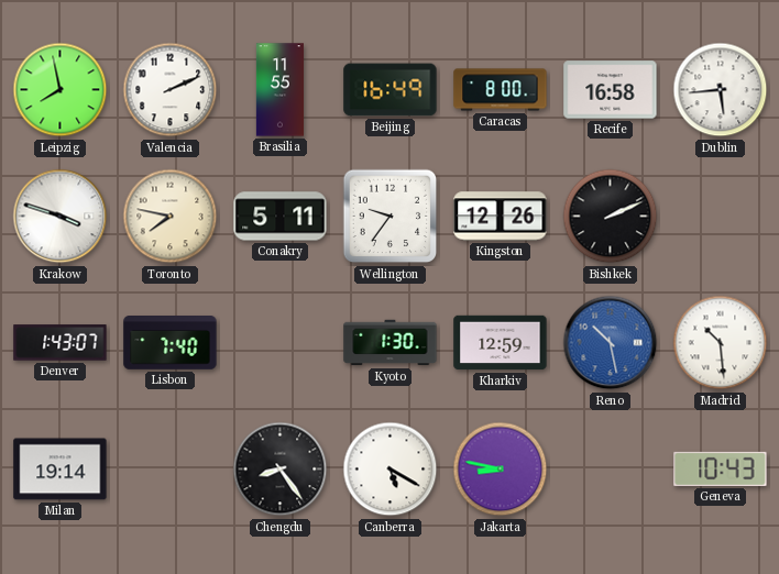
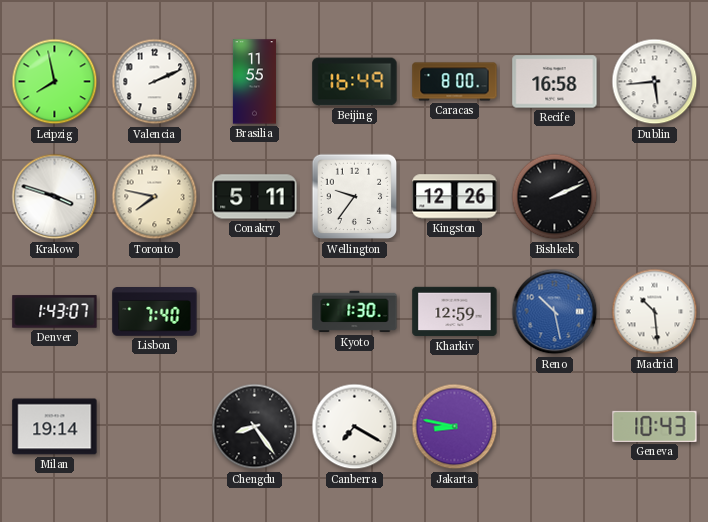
Canberra: 5:20 -> 7:20
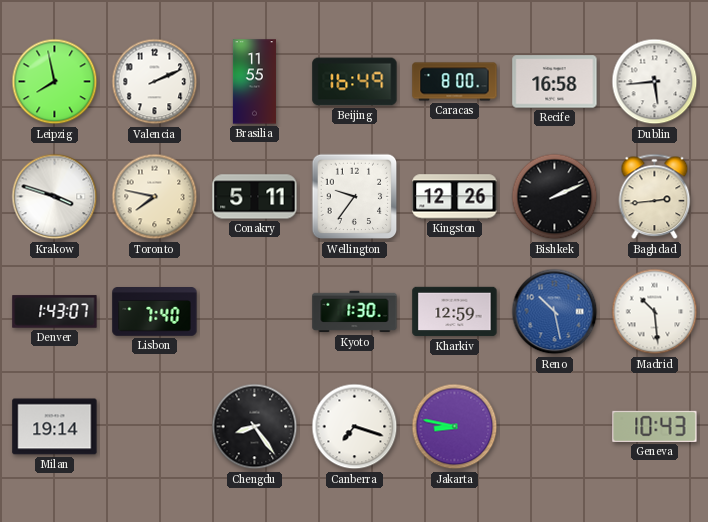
Baghdad: none -> 2:44
Canberra: 7:20 -> 7:18
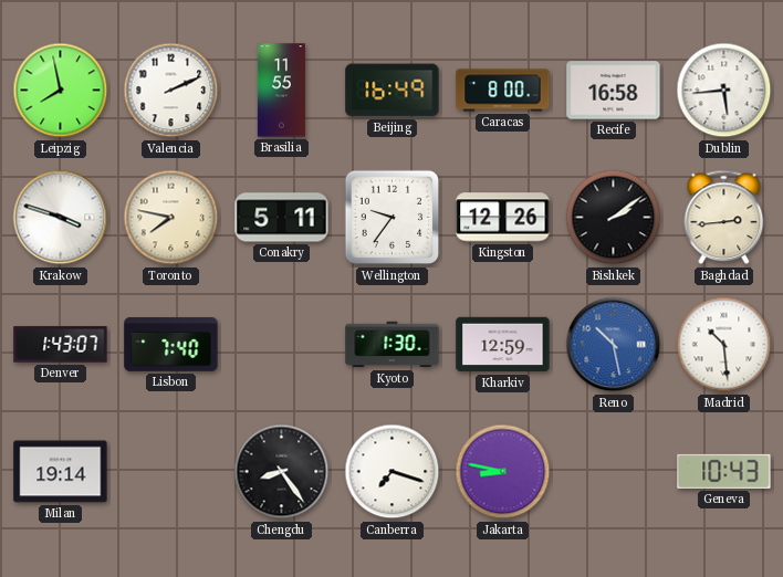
Bishkek: 2:11 -> 2:09
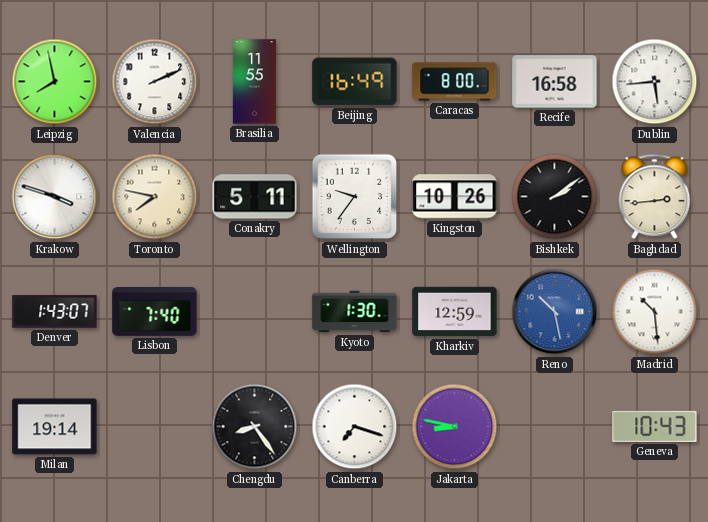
Kingston: 12:26 -> 10:26
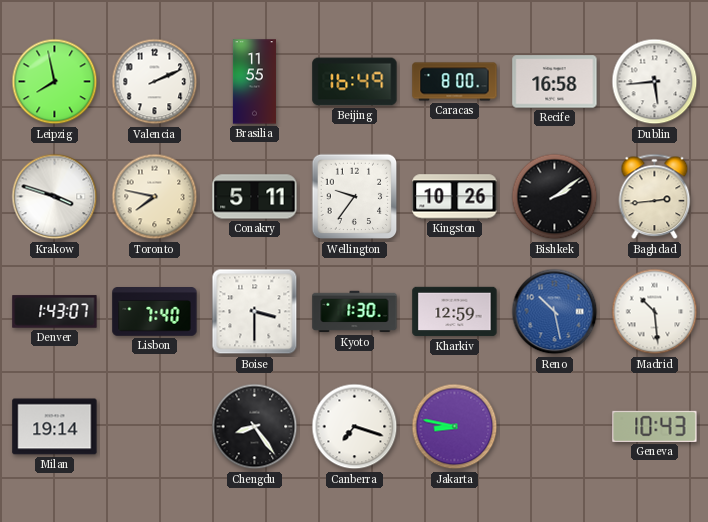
Boise: none -> 3:30
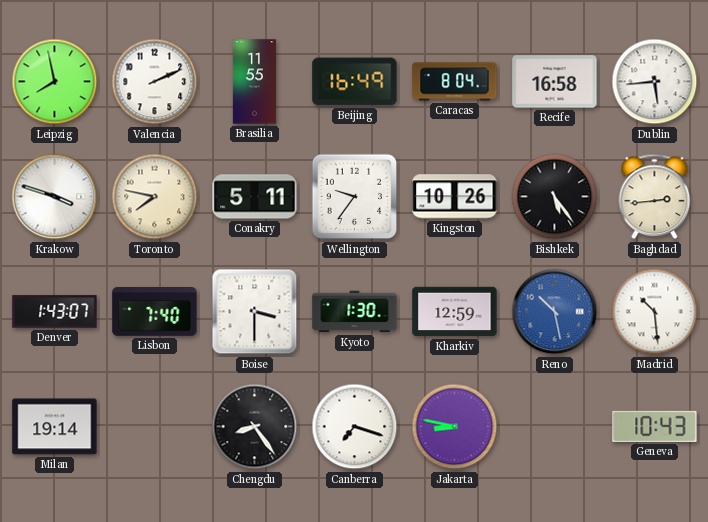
Caracas: 8:00 -> 8:04
Bishkek: 2:09 -> 5:24
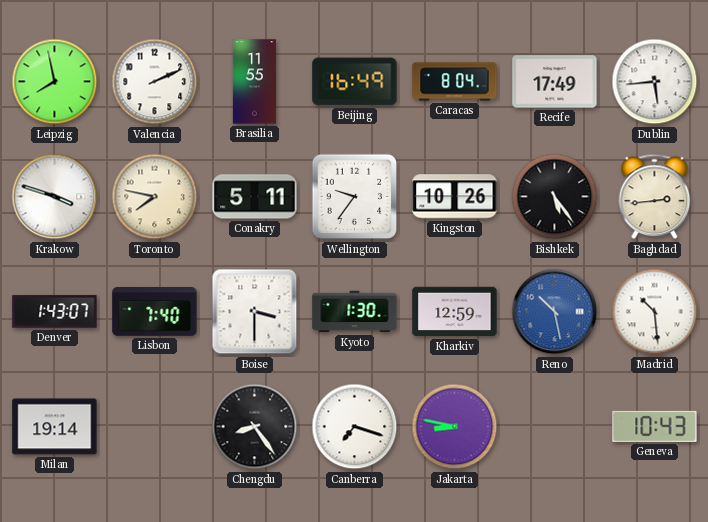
Recife: 16:58 -> 17:49
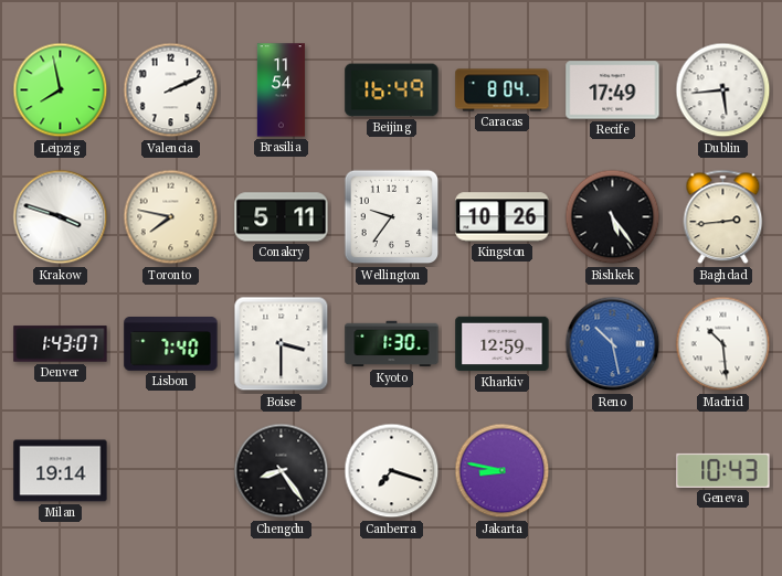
Brasilia: 11:55 -> 11:54
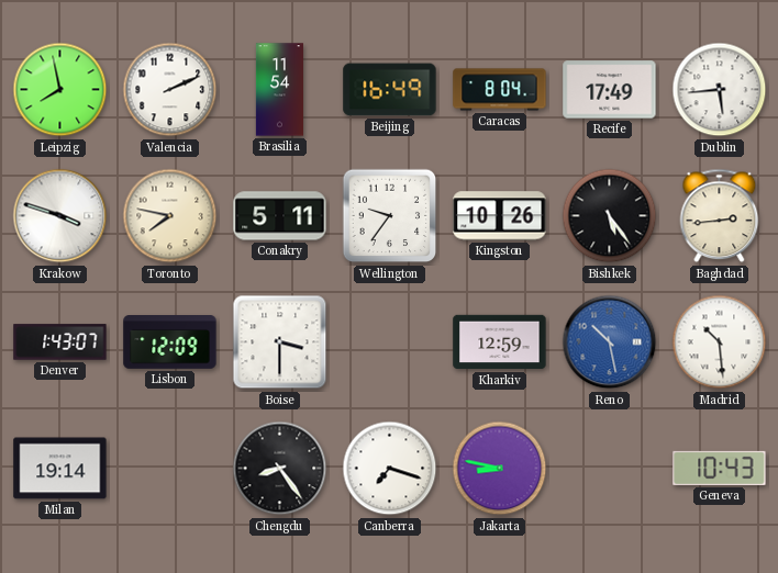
Lisbon: 7:40 -> 12:09
Kyoto: 1:30 -> none
